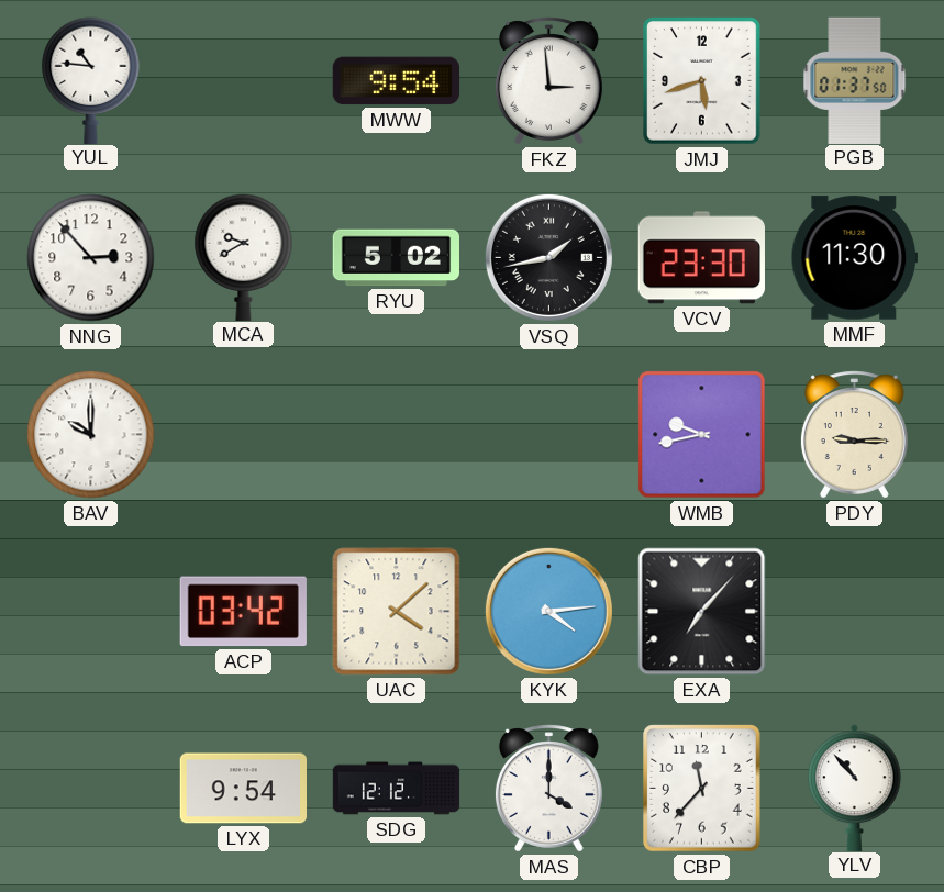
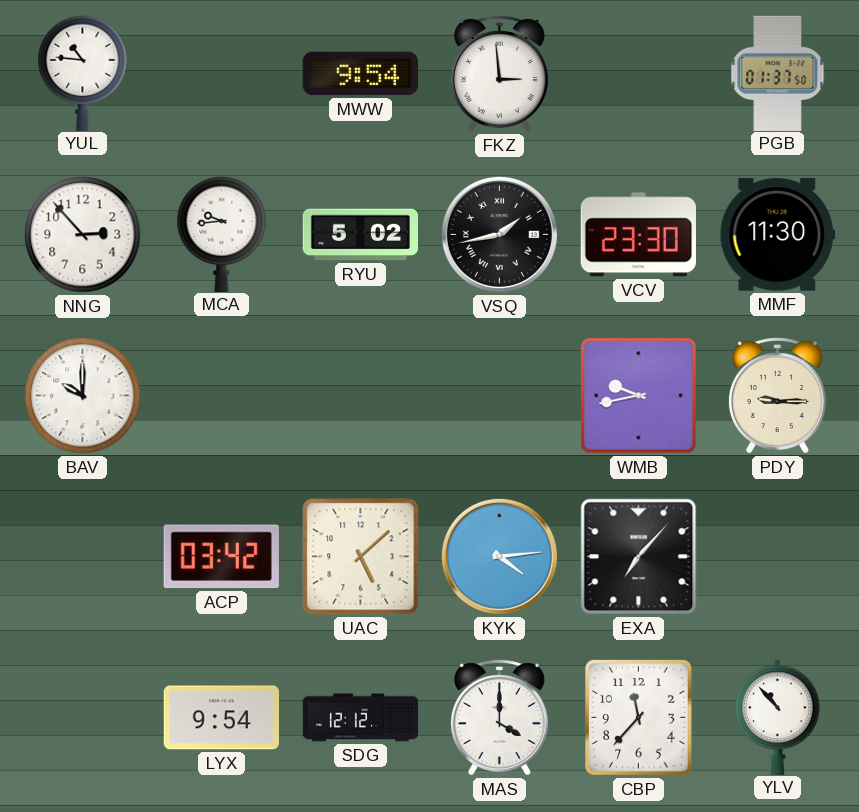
JMJ: 5:42 -> none
MCA: 9:40 -> 9:44
UAC: 4:08 -> 5:08
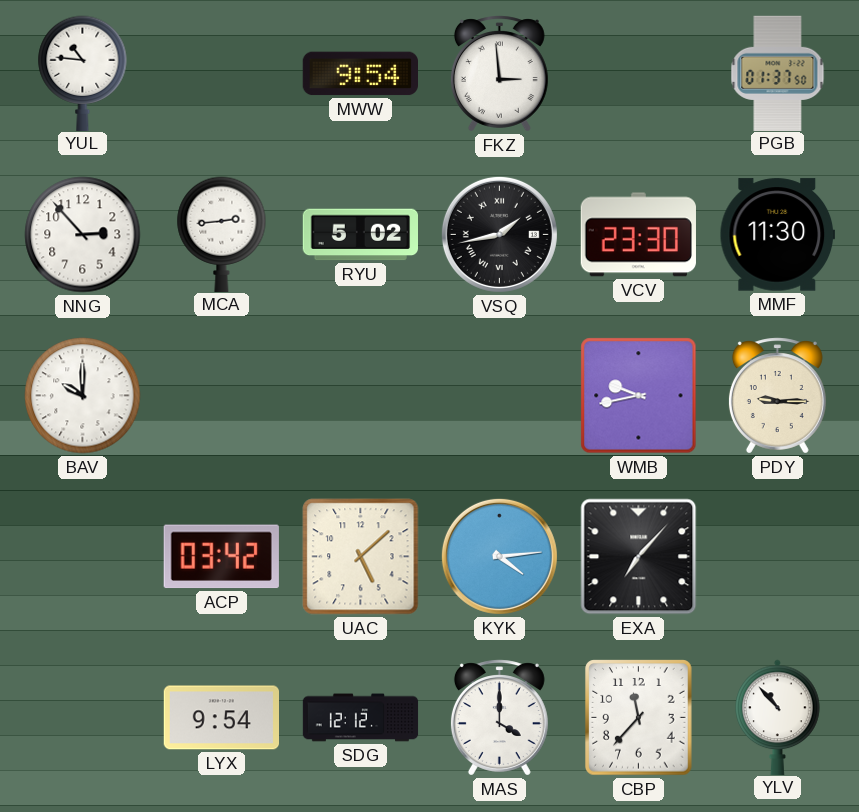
MCA: 9:44 -> 2:44
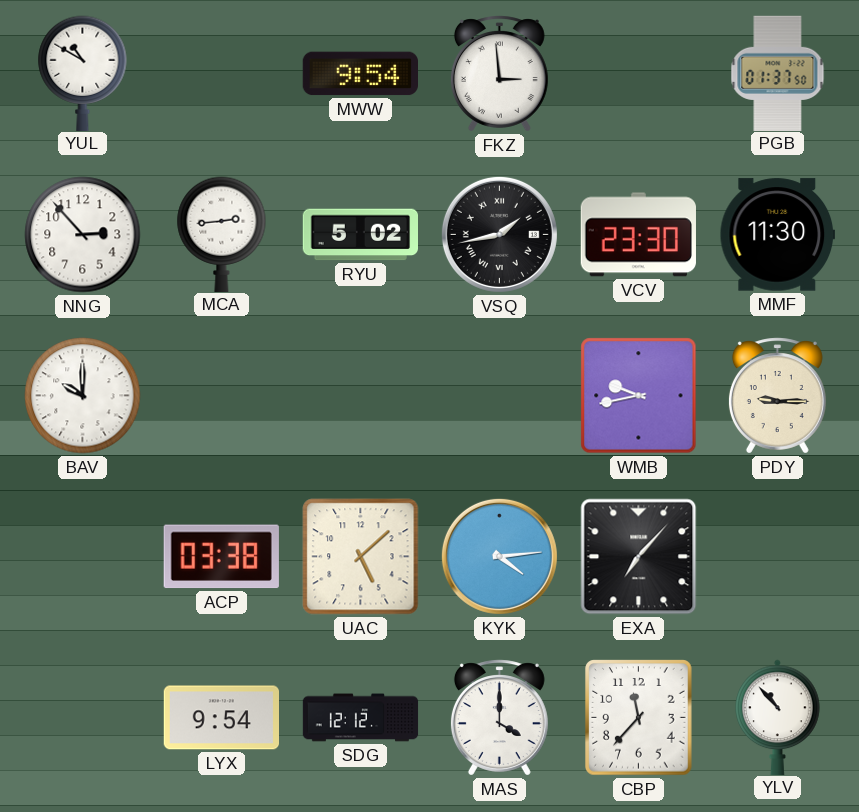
YUL: 10:46 -> 10:50
ACP: 03:42 -> 03:38
